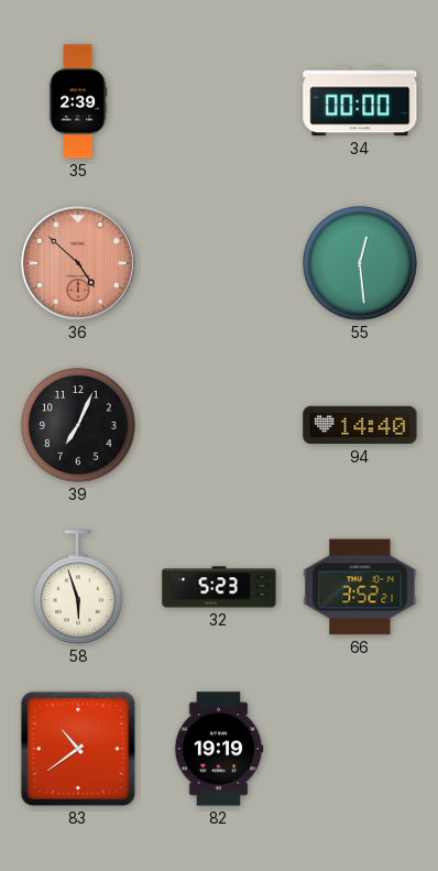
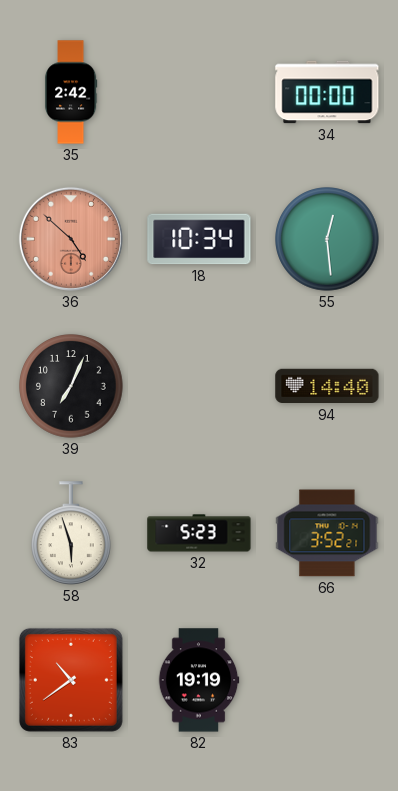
35: 2:39 -> 2:42
18: none -> 10:34
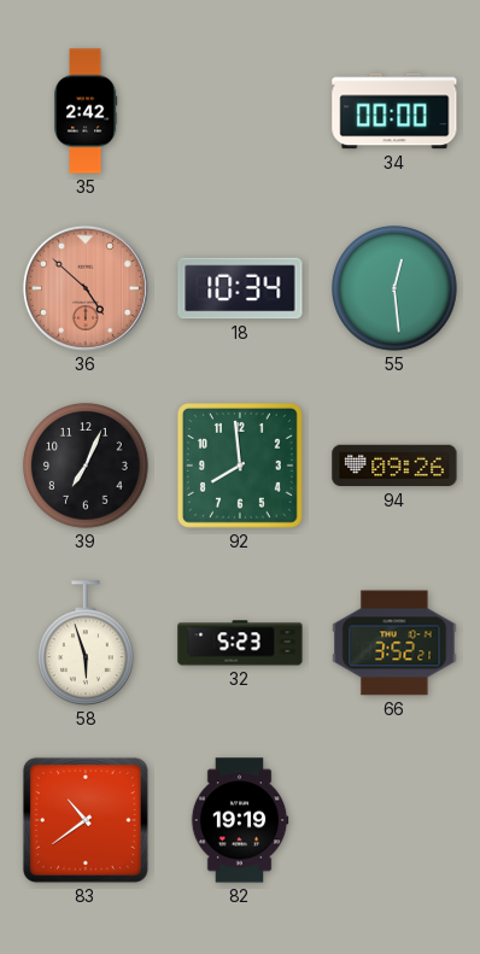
92: none -> 7:59
94: 14:40 -> 09:26
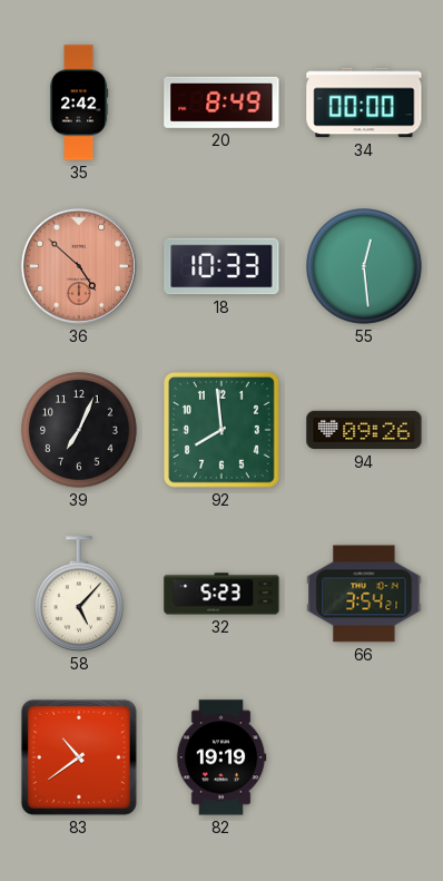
20: none -> 8:49
18: 10:34 -> 10:33
58: 5:57 -> 5:07
66: 3:52 -> 3:54
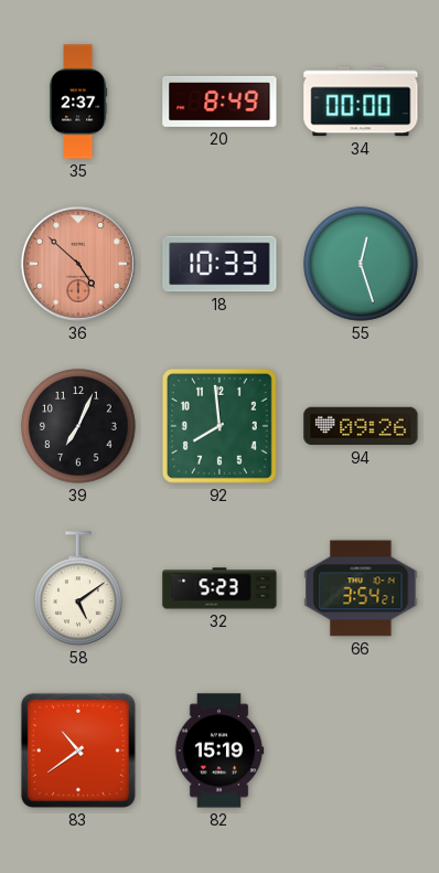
35: 2:42 -> 2:37
55: 12:29 -> 12:27
58: 5:07 -> 5:09
82: 19:19 -> 15:19
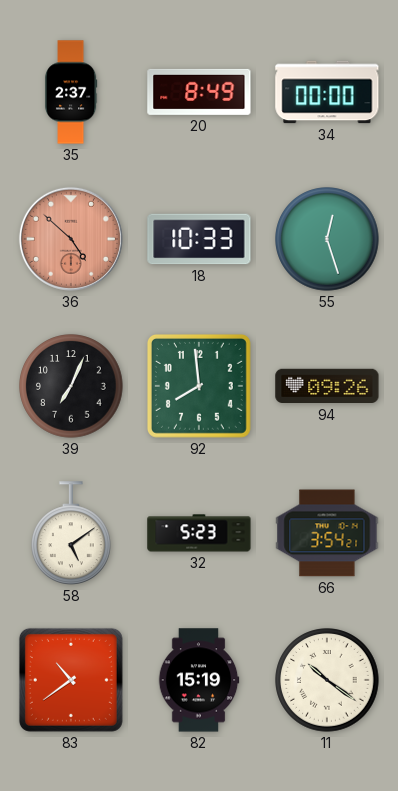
11: none -> 10:21
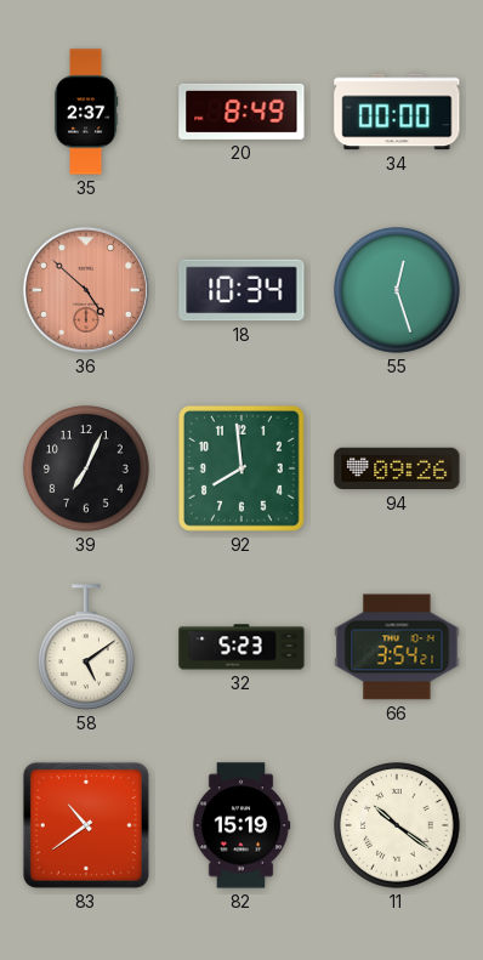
18: 10:33 -> 10:34
